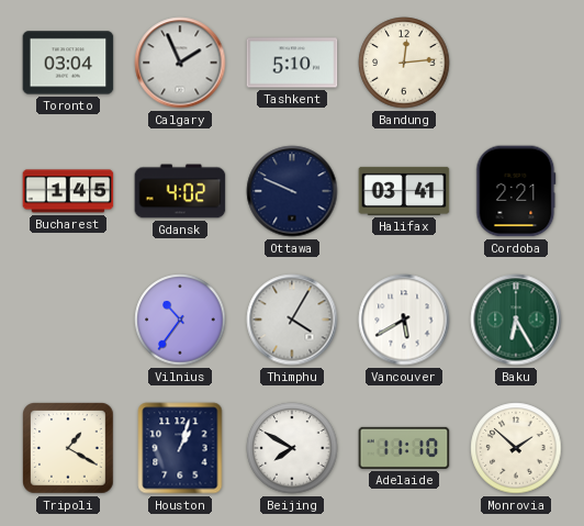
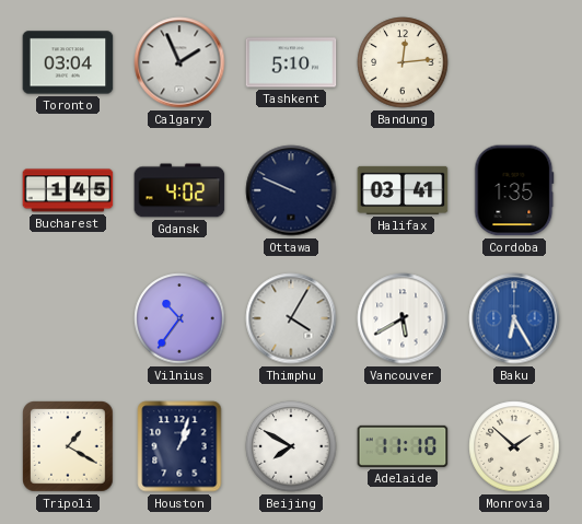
Cordoba: 2:21 -> 1:35
Baku dial: green -> blue
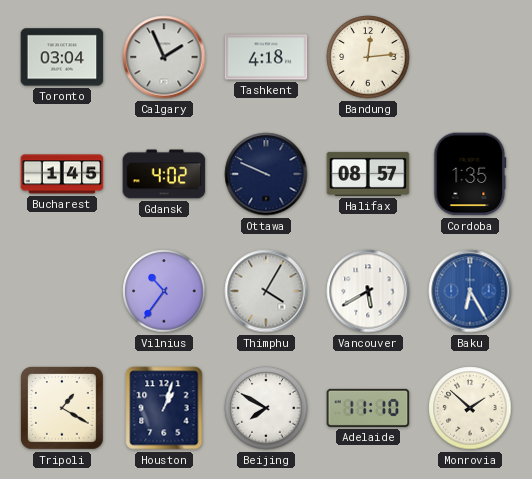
Tashkent: 5:10 -> 4:18
Halifax: 03:41 -> 08:57
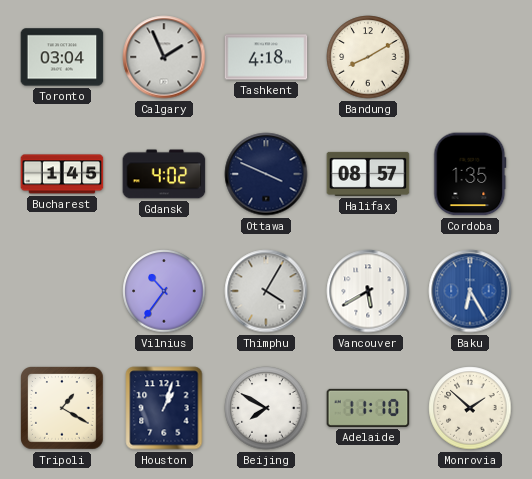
Bandung: 12:14 -> 8:10
Ottawa: 9:49 -> 3:49
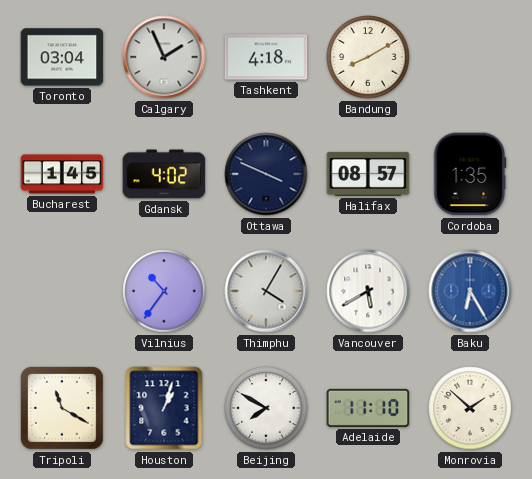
Tripoli: 1:20 -> 11:20
